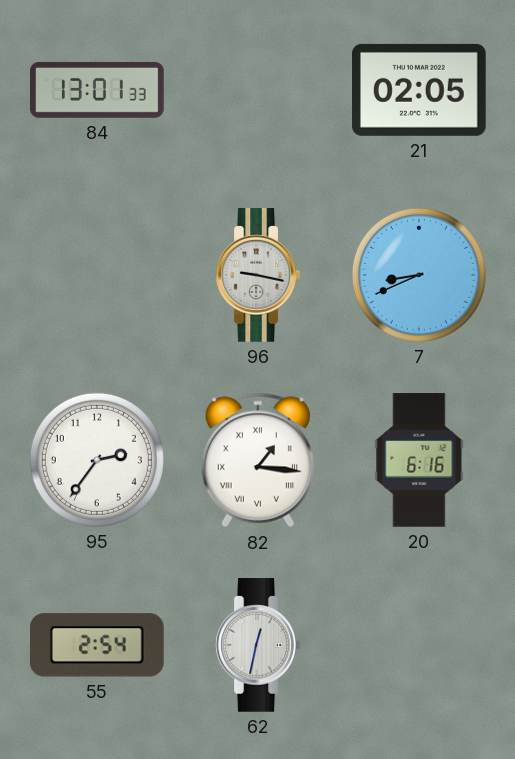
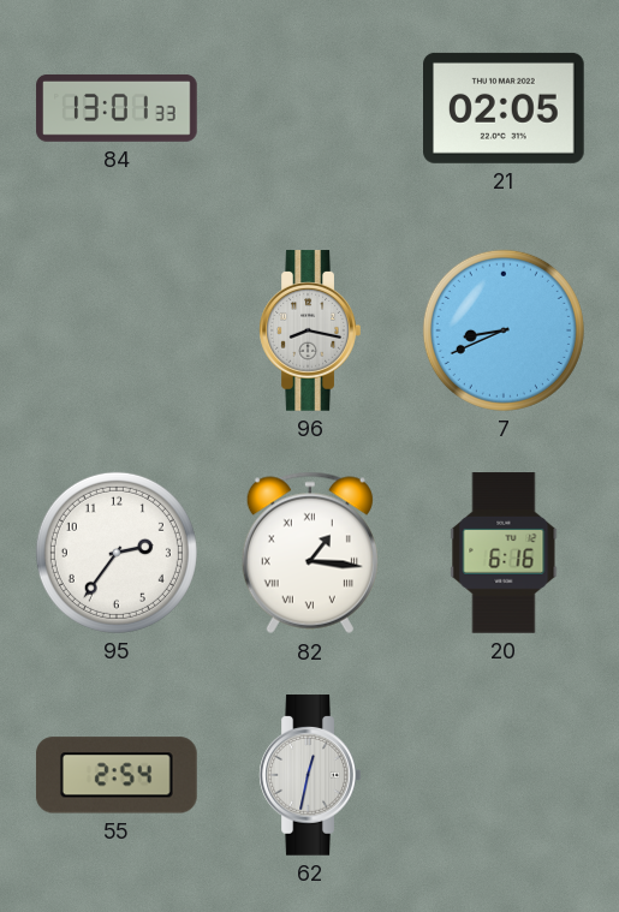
96: 9:17 -> 8:17
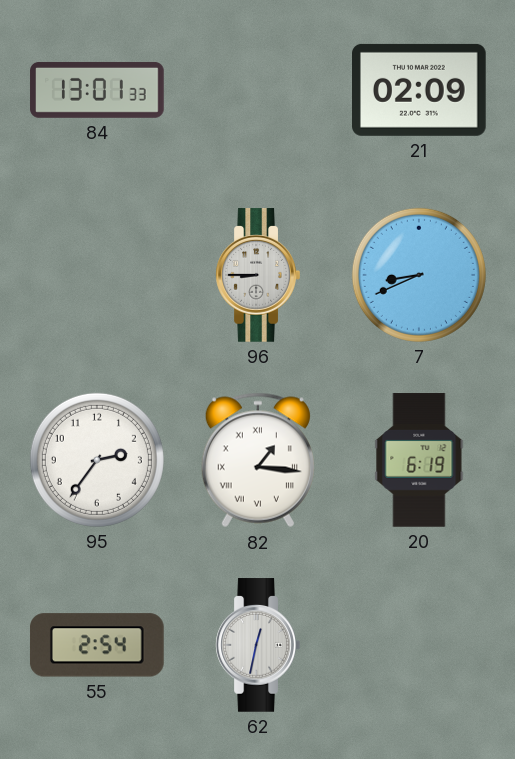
21: 02:05 -> 02:09
96: 8:17 -> 8:45
20: 6:16 -> 6:19
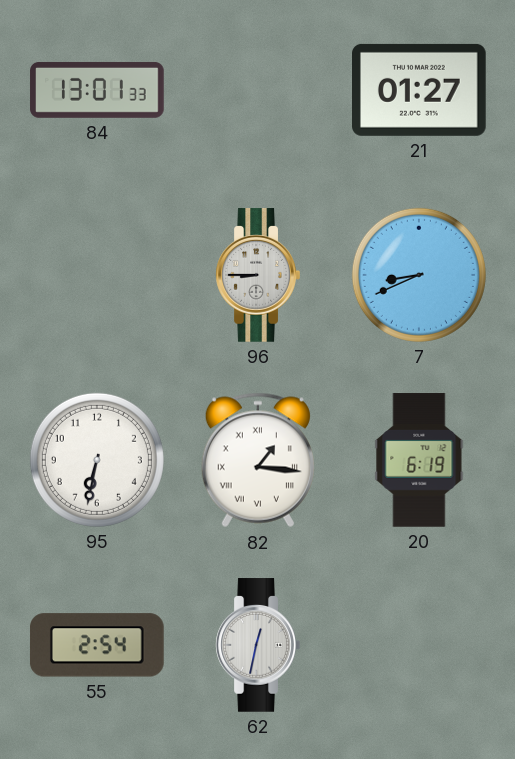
21: 02:09 -> 01:27
95: 2:36 -> 6:32
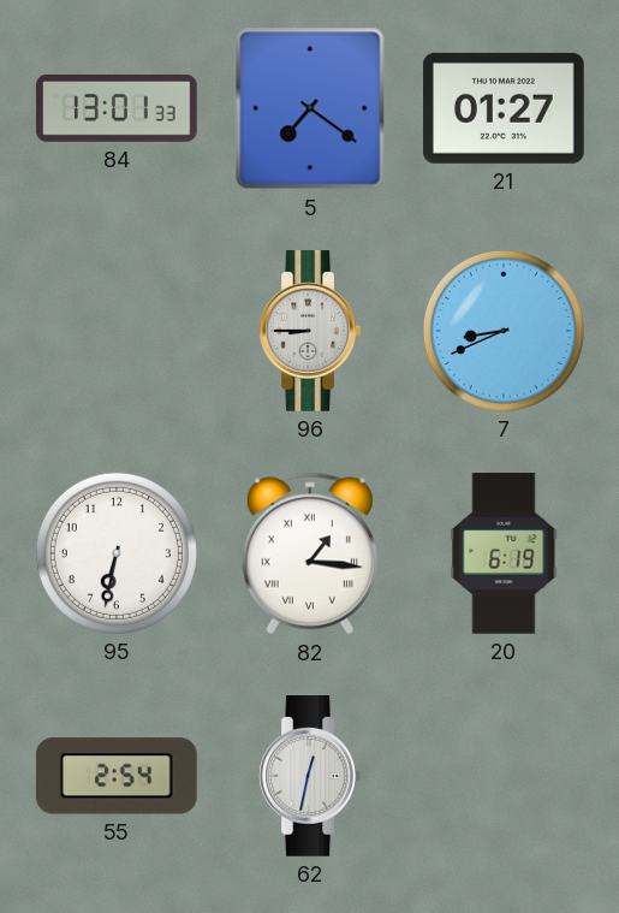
5: none -> 7:21
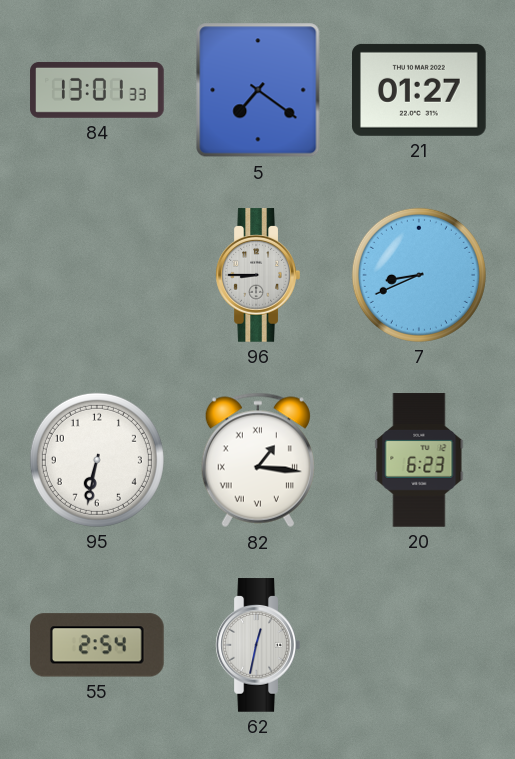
20: 6:19 -> 6:23
